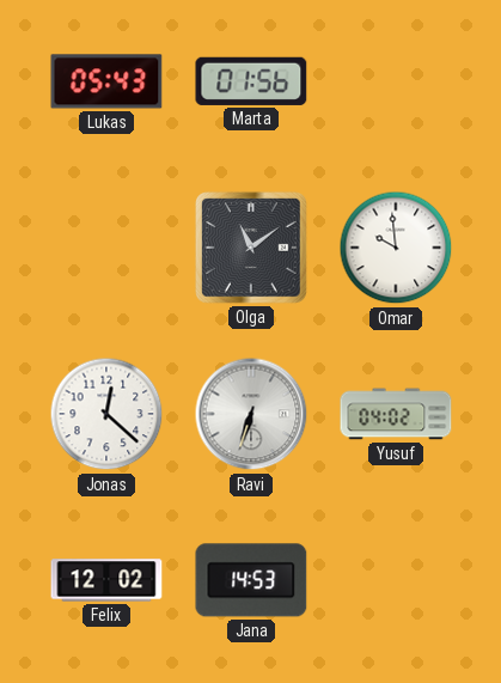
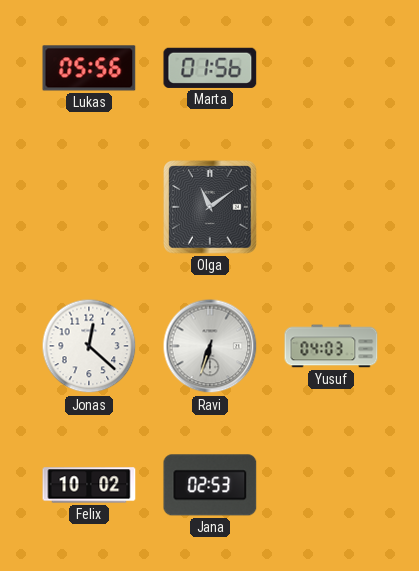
Lukas: 05:43 -> 05:56
Omar: 9:59 -> none
Yusuf: 04:02 -> 04:03
Felix: 12:02 -> 10:02
Jana: 14:53 -> 02:53
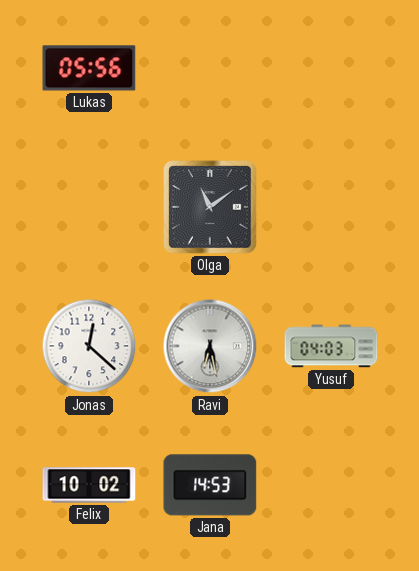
Marta: 01:56 -> none
Ravi: 6:33 -> 6:28
Jana: 02:53 -> 14:53
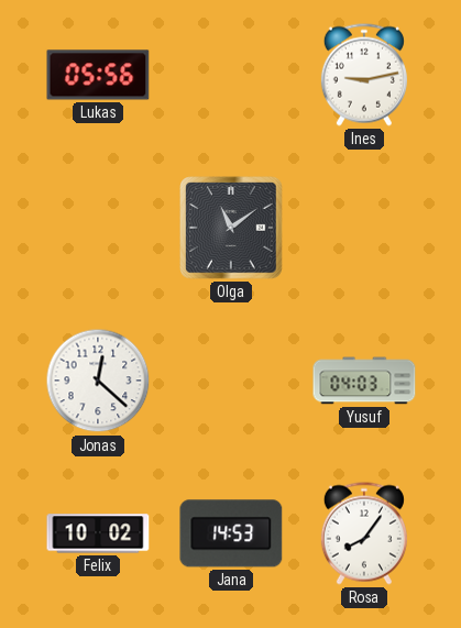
Ines: none -> 9:13
Ravi: 6:28 -> none
Rosa: none -> 8:06
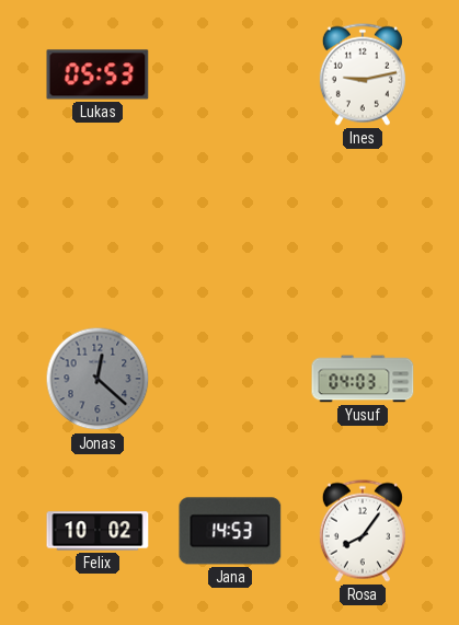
Lukas: 05:56 -> 05:53
Olga: 11:09 -> none
Jonas dial: white -> grey
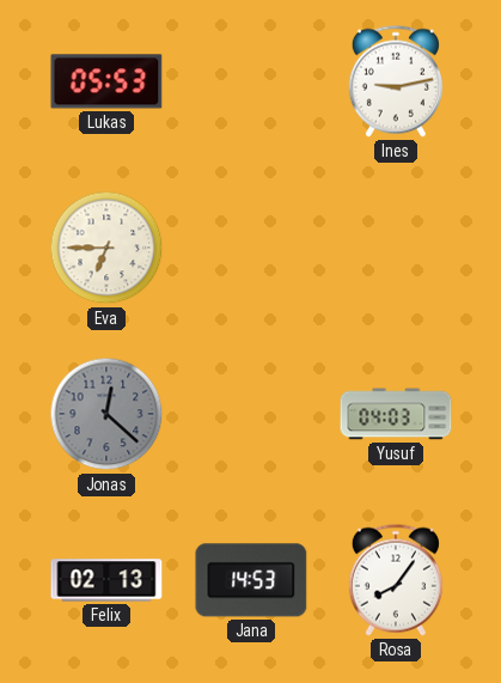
Eva: none -> 6:45
Felix: 10:02 -> 02:13
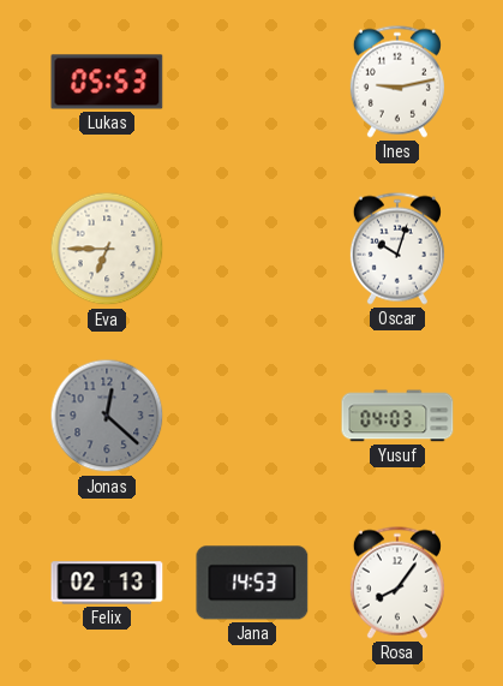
Oscar: none -> 10:03
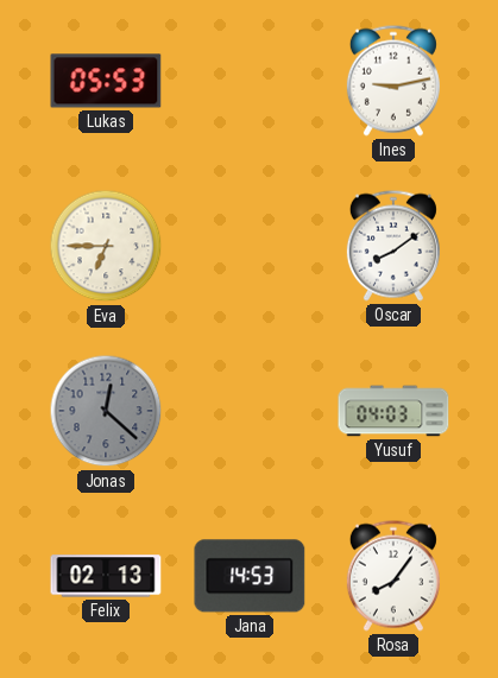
Oscar: 10:03 -> 8:09
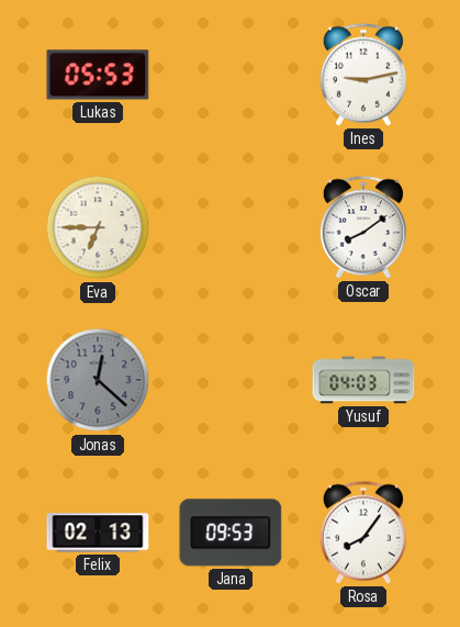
Jana: 14:53 -> 09:53
